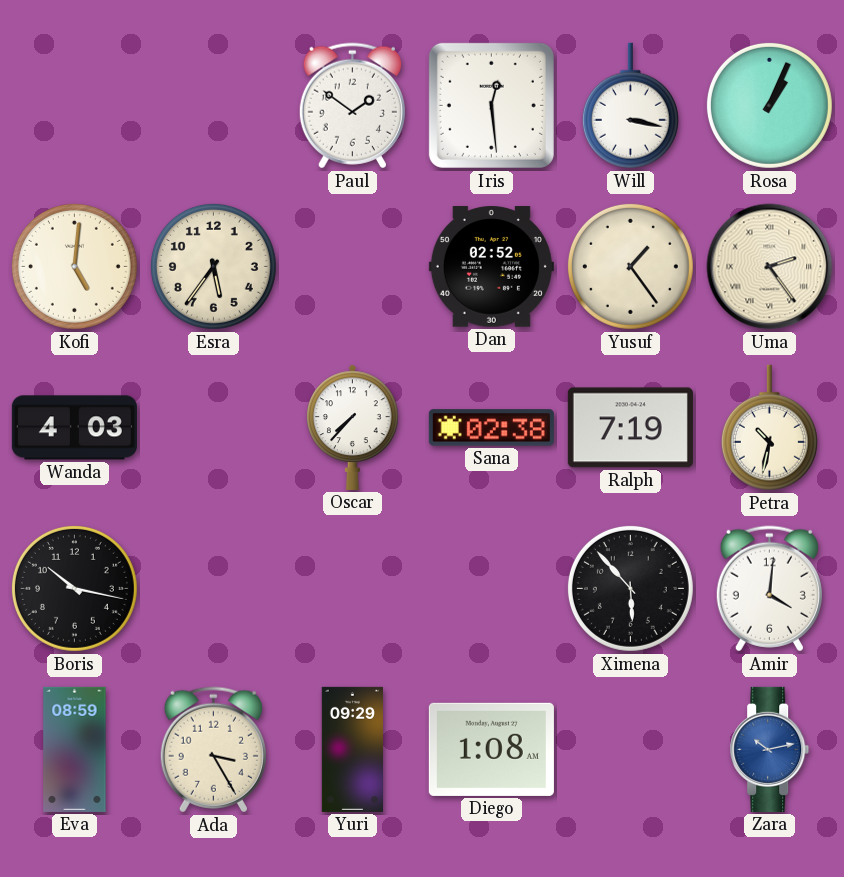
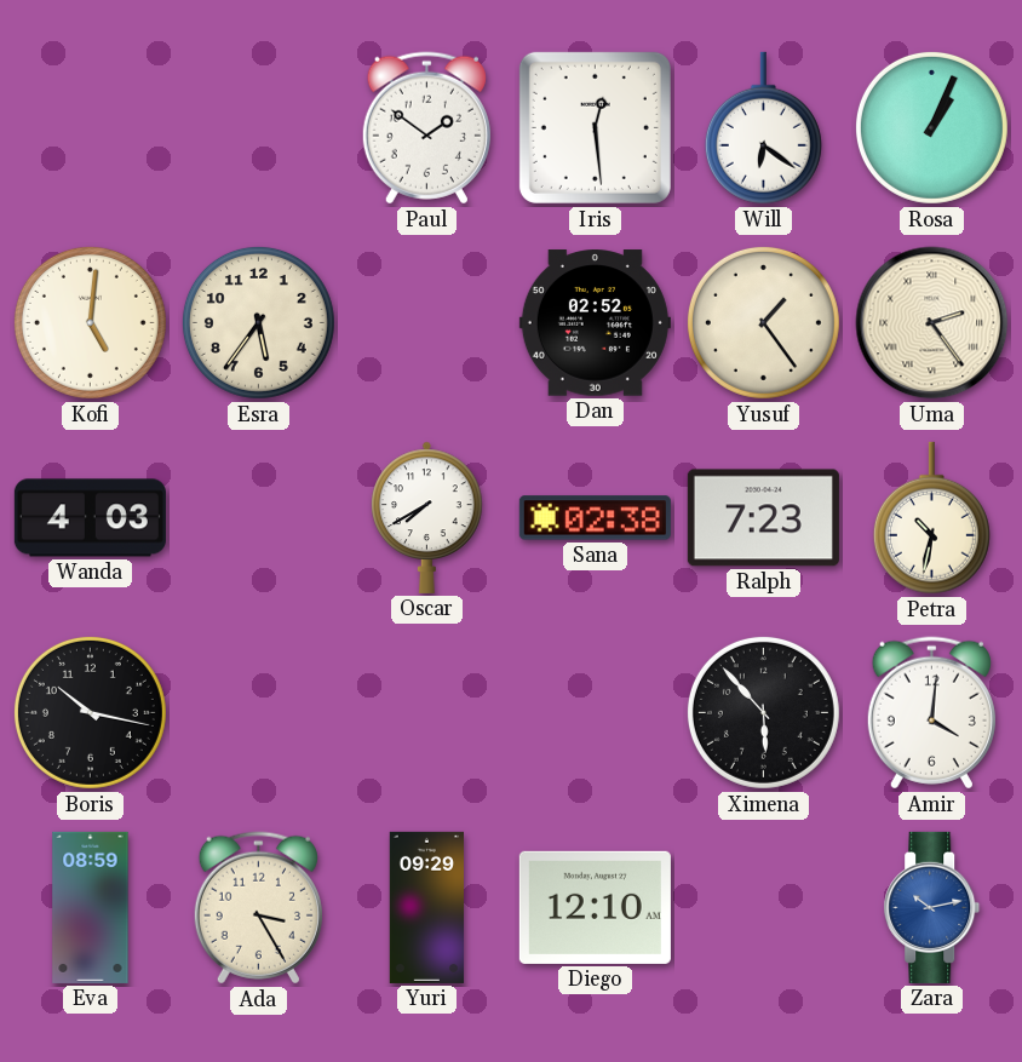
Will: 3:17 -> 6:21
Oscar: 7:37 -> 7:40
Ralph: 7:19 -> 7:23
Diego: 1:08 -> 12:10
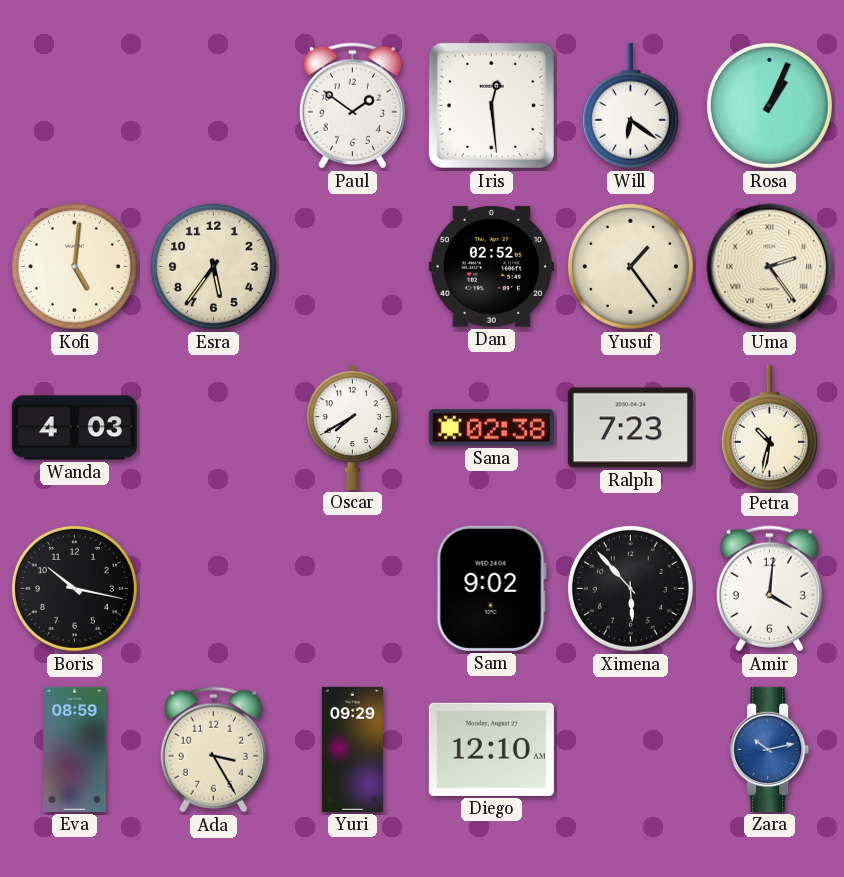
Sam: none -> 9:02
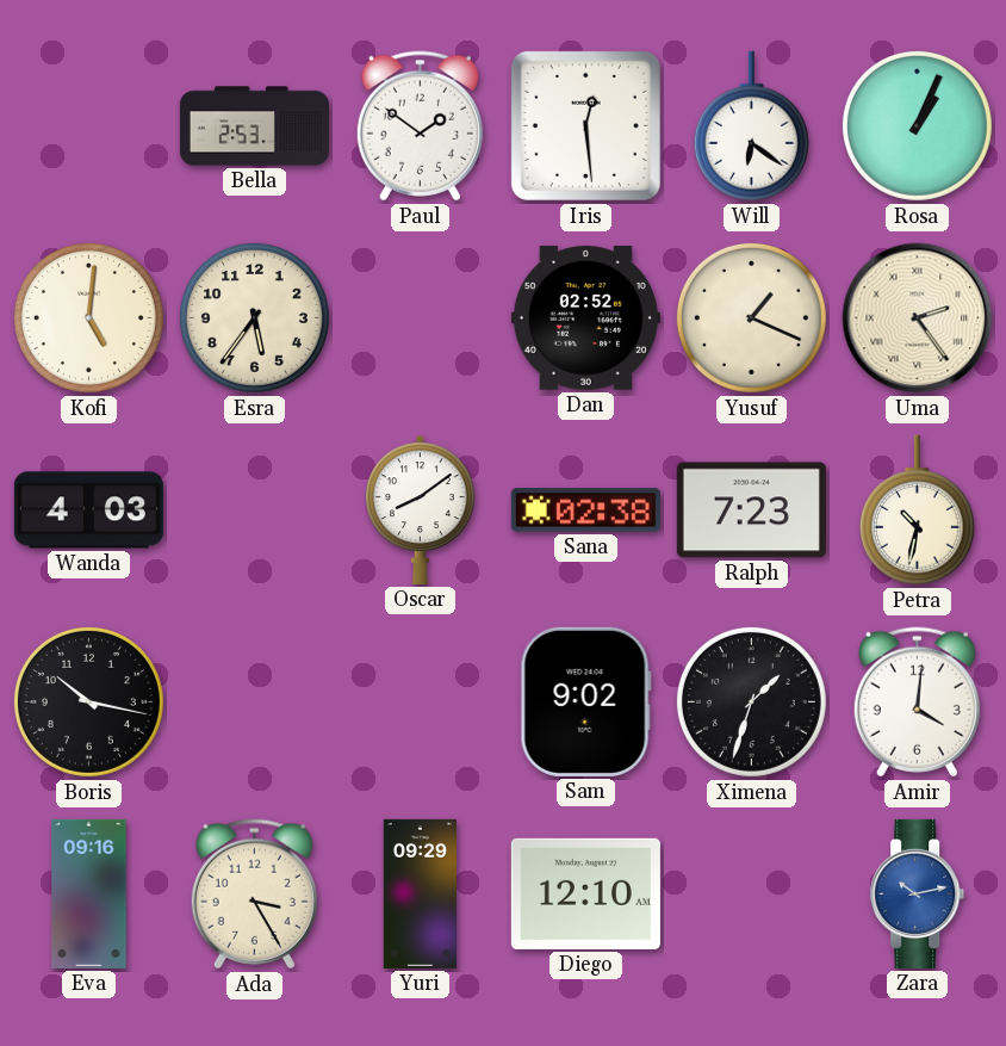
Bella: none -> 2:53
Yusuf: 1:24 -> 1:19
Oscar: 7:40 -> 8:09
Ximena: 5:53 -> 1:33
Eva: 08:59 -> 09:16
